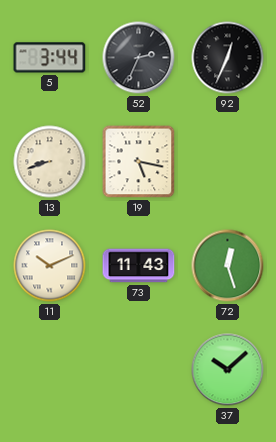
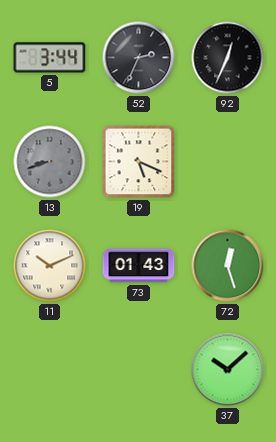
13 dial: cream -> grey
19: 5:17 -> 5:19
73: 11:43 -> 01:43
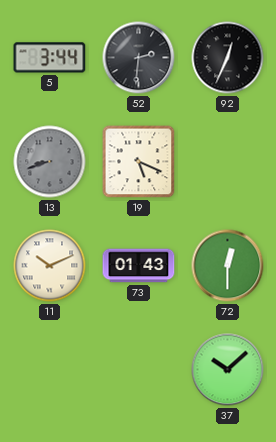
52: 2:34 -> 2:31
72: 12:27 -> 12:30
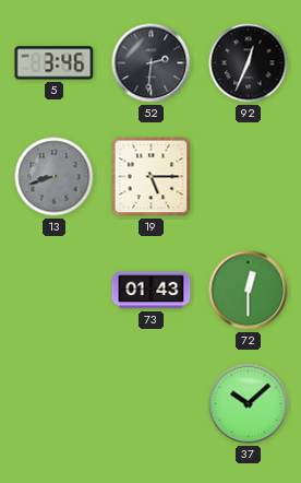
5: 3:44 -> 3:46
19: 5:19 -> 5:15
11: 10:11 -> none
